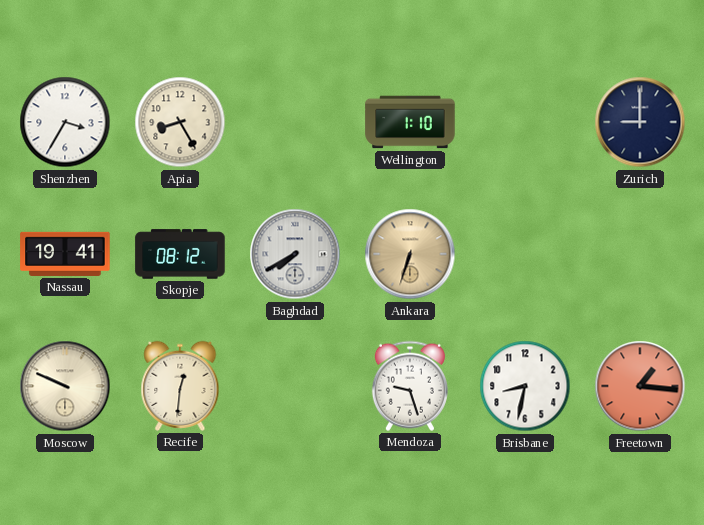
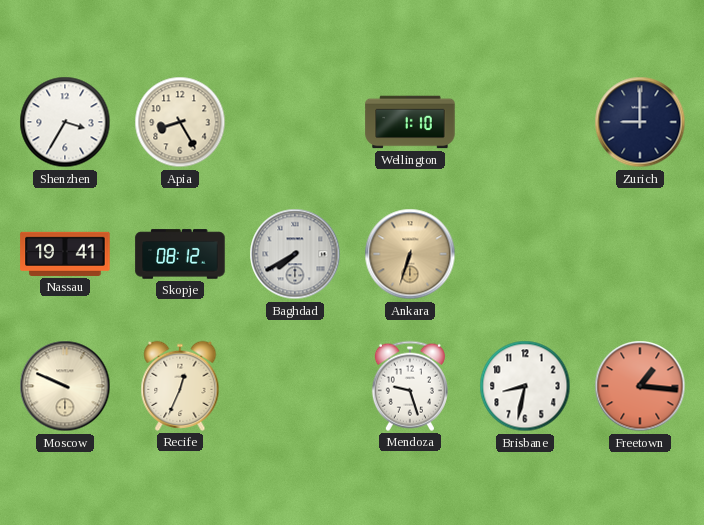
Recife: 12:31 -> 12:34
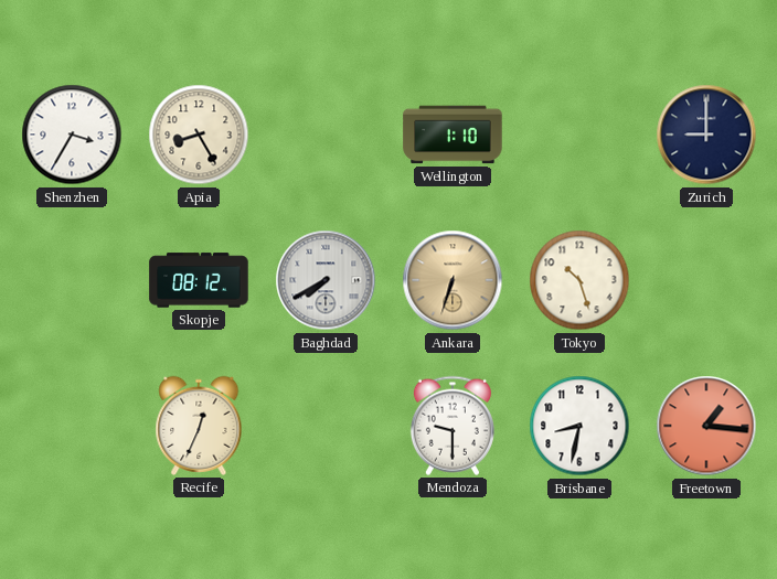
Nassau: 19:41 -> none
Tokyo: none -> 10:27
Moscow: 9:49 -> none
Mendoza: 9:27 -> 9:30
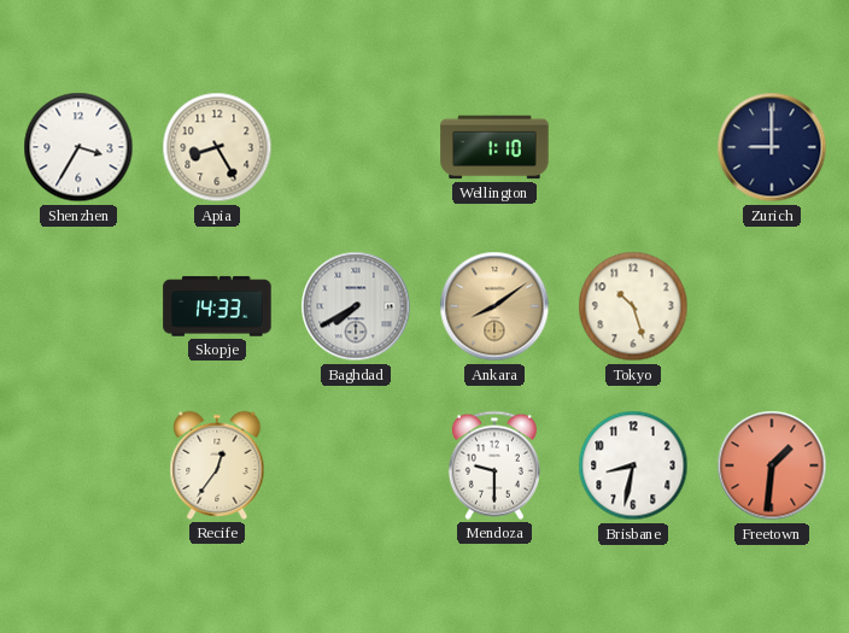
Skopje: 08:12 -> 14:33
Ankara: 6:33 -> 8:09
Recife: 12:34 -> 12:36
Freetown: 1:16 -> 1:31
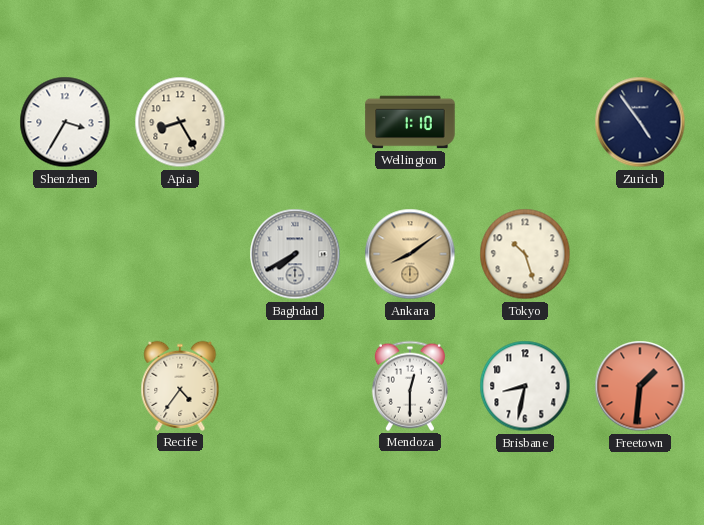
Zurich: 9:00 -> 4:54
Skopje: 14:33 -> none
Recife: 12:36 -> 4:36
Mendoza: 9:30 -> 12:30
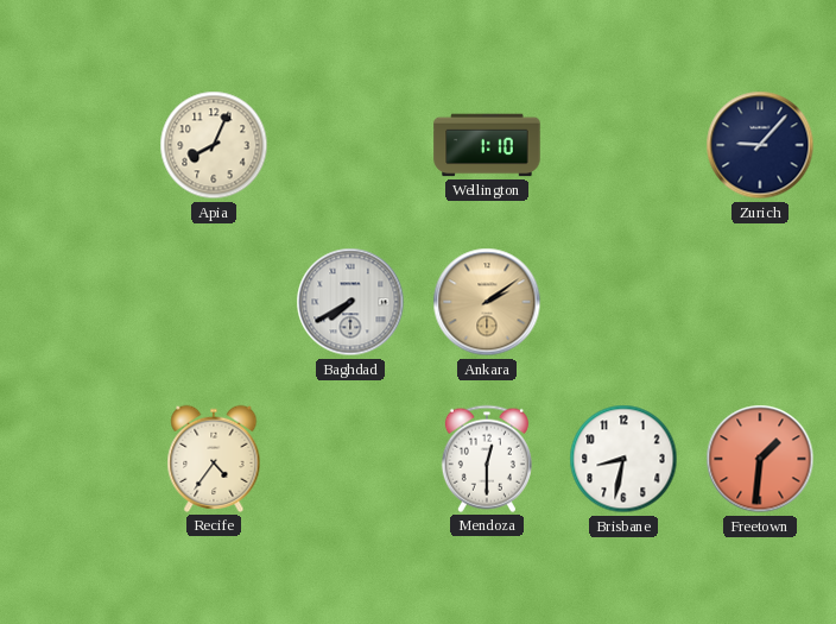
Shenzhen: 3:35 -> none
Apia: 8:25 -> 8:04
Zurich: 4:54 -> 9:07
Ankara: 8:09 -> 2:09
Tokyo: 10:27 -> none
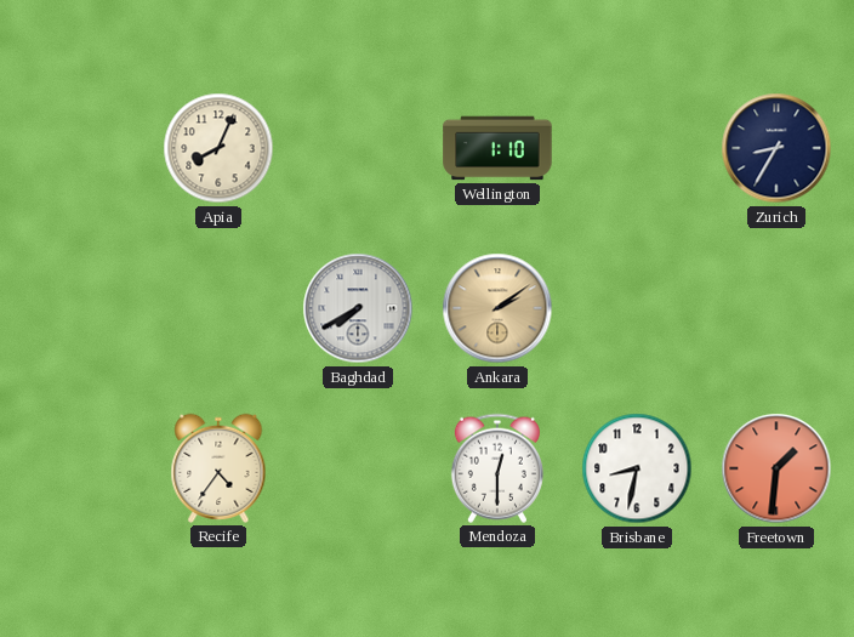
Zurich: 9:07 -> 8:35
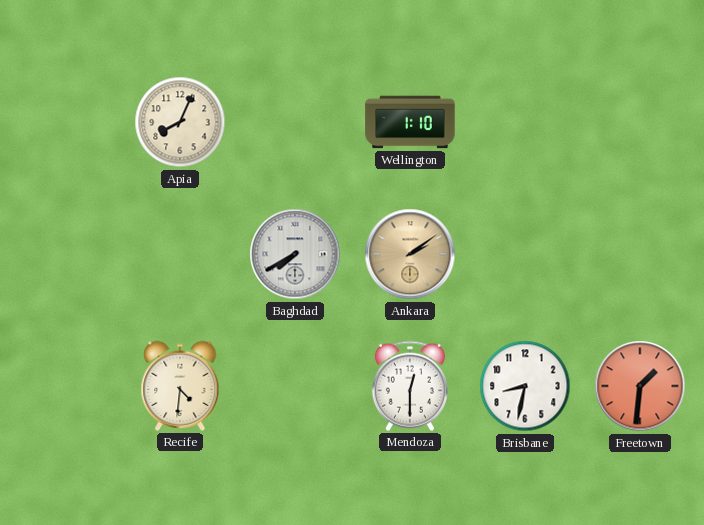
Zurich: 8:35 -> none
Recife: 4:36 -> 4:31
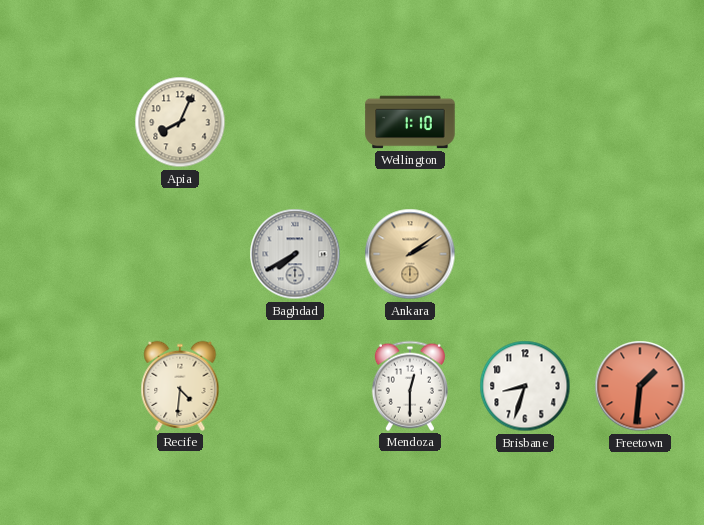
Brisbane: 8:32 -> 8:33
